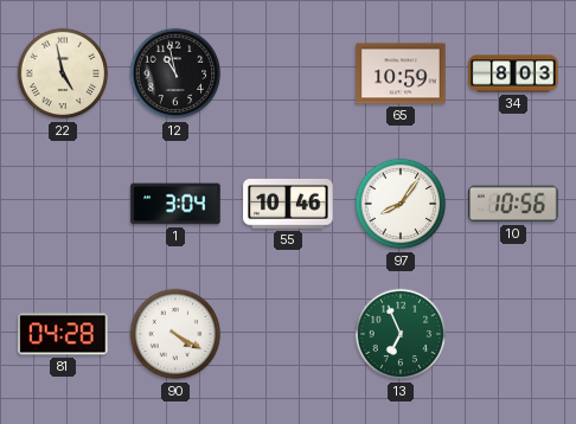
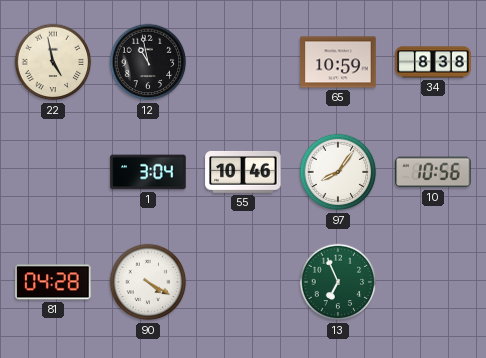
34: 8:03 -> 8:38
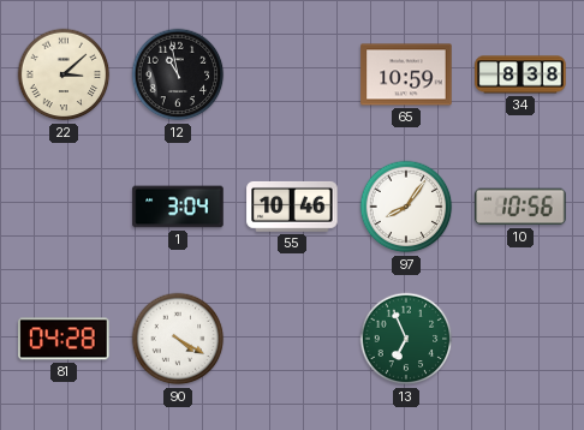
22: 4:58 -> 3:08
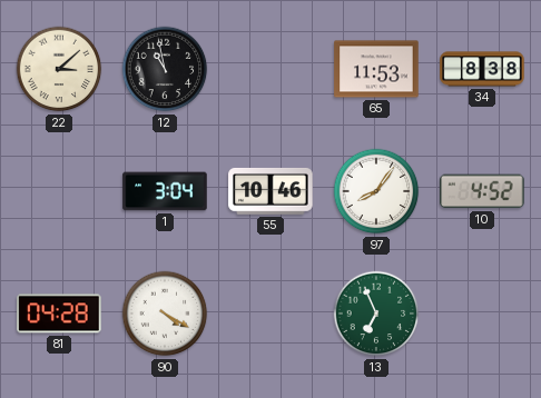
65: 10:59 -> 11:53
10: 10:56 -> 4:52
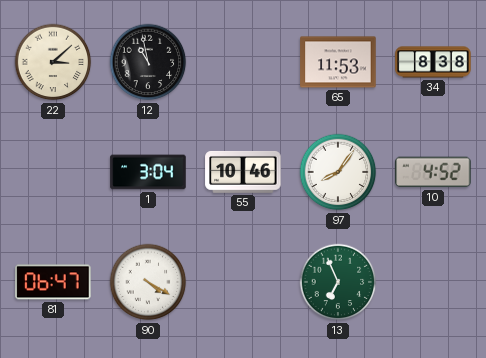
81: 04:28 -> 06:47
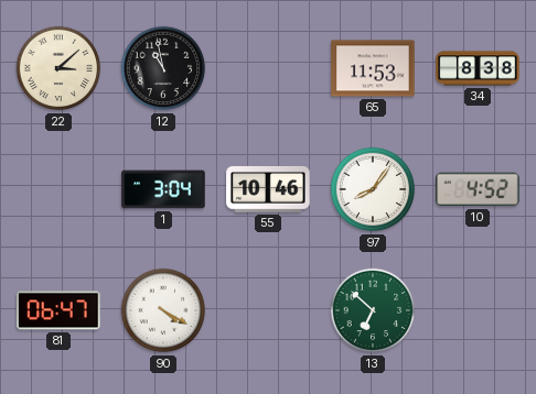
13: 6:56 -> 6:52
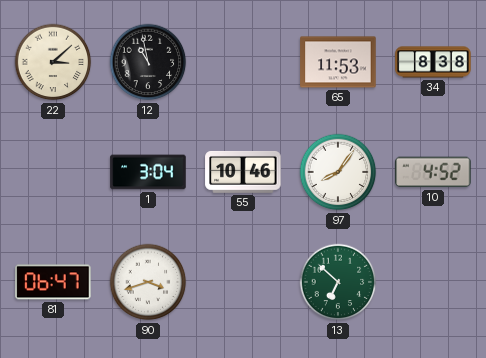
90: 4:20 -> 3:42
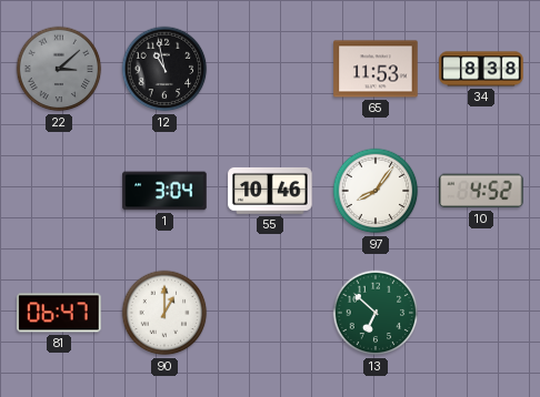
22 dial: cream -> grey
90: 3:42 -> 1:00
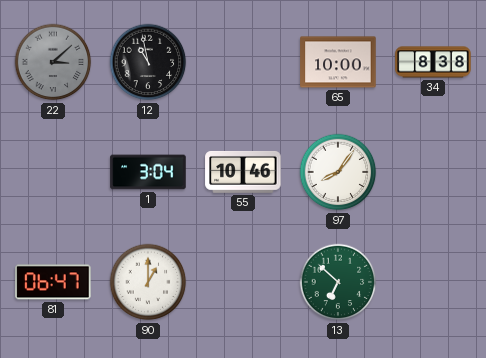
65: 11:53 -> 10:00
10: 4:52 -> none
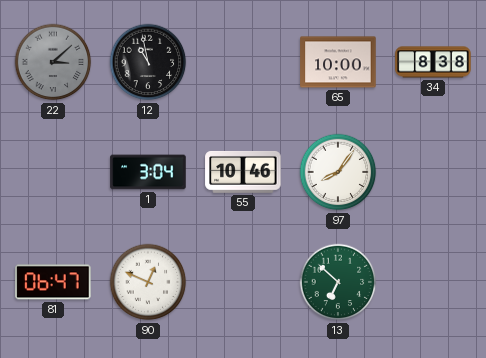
90: 1:00 -> 12:49
